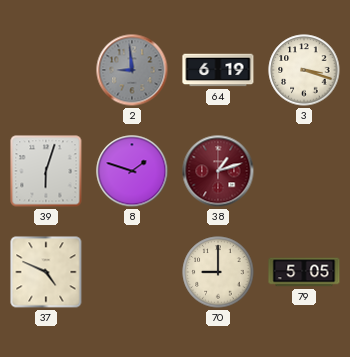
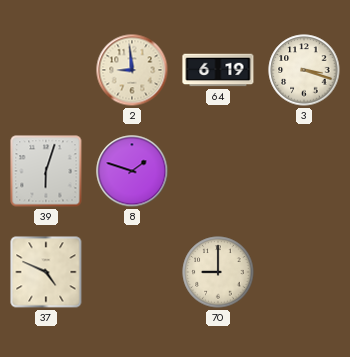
2 dial: grey -> cream
38: 1:12 -> none
79: 5:05 -> none
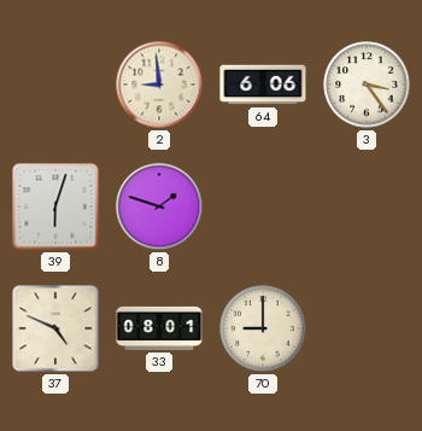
64: 6:19 -> 6:06
3: 3:18 -> 3:24
33: none -> 08:01
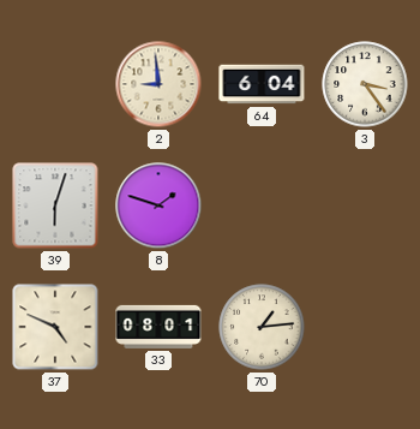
64: 6:06 -> 6:04
70: 9:00 -> 1:14
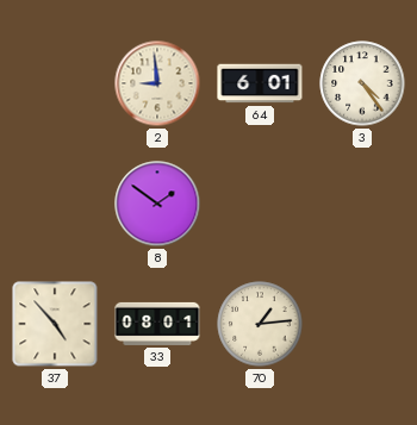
64: 6:04 -> 6:01
3: 3:24 -> 4:24
39: 6:03 -> none
8: 1:48 -> 1:51
37: 4:49 -> 4:53
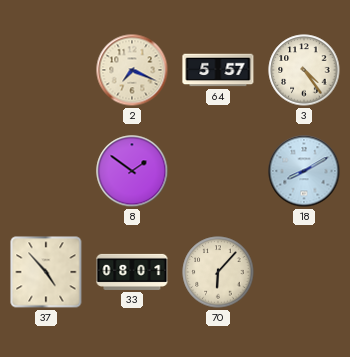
2: 8:59 -> 7:19
64: 6:01 -> 5:57
18: none -> 8:10
70: 1:14 -> 6:07
